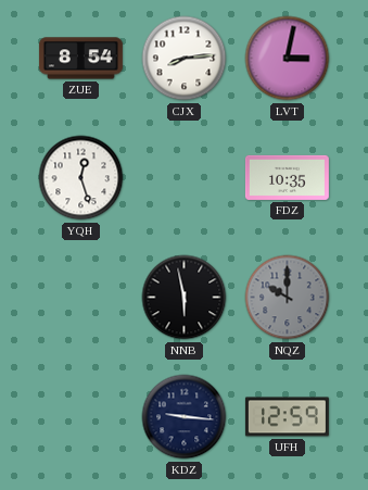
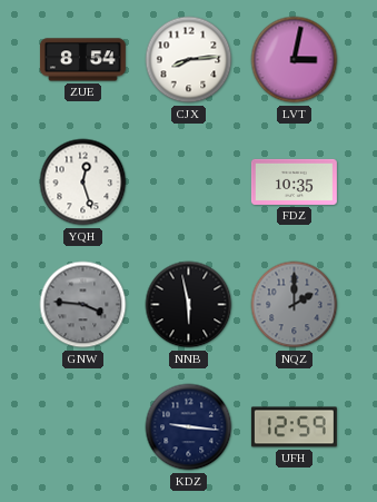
GNW: none -> 3:46
NQZ: 10:00 -> 2:00
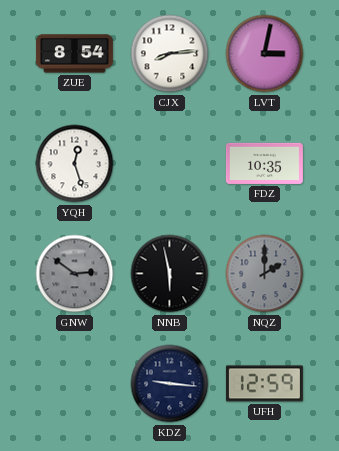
GNW: 3:46 -> 2:51
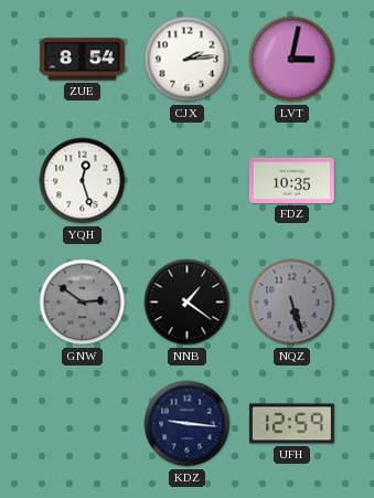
CJX: 8:14 -> 2:14
NNB: 5:58 -> 1:21
NQZ: 2:00 -> 5:27
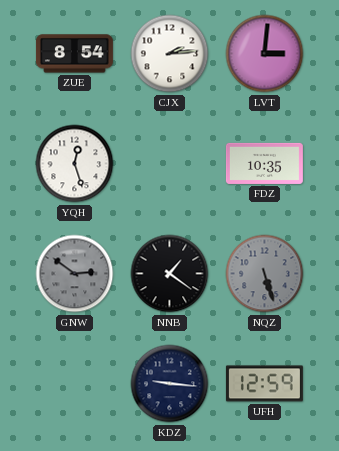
LVT: 3:02 -> 3:01
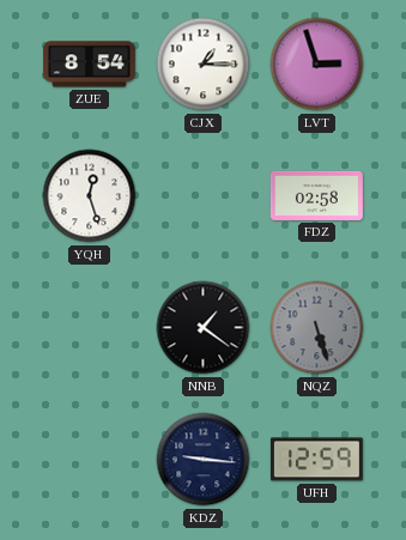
CJX: 2:14 -> 1:15
LVT: 3:01 -> 2:57
FDZ: 10:35 -> 02:58
GNW: 2:51 -> none
